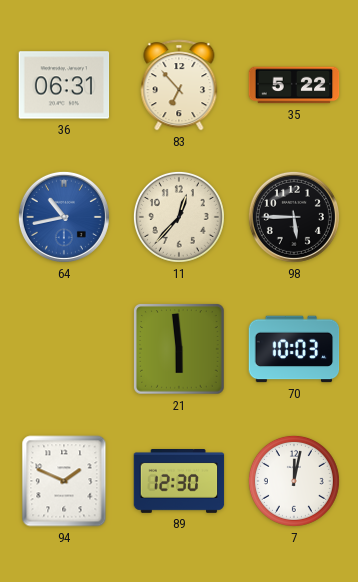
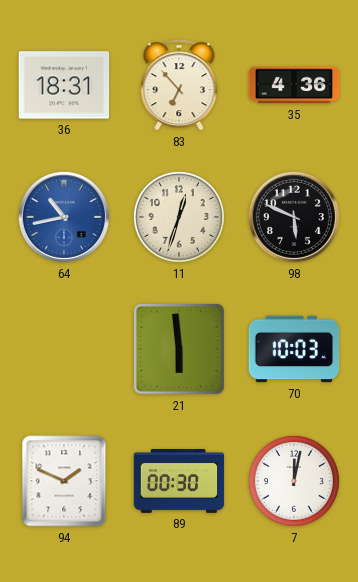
36: 06:31 -> 18:31
35: 5:22 -> 4:36
11: 12:37 -> 12:33
98: 5:45 -> 5:49
89: 12:30 -> 00:30
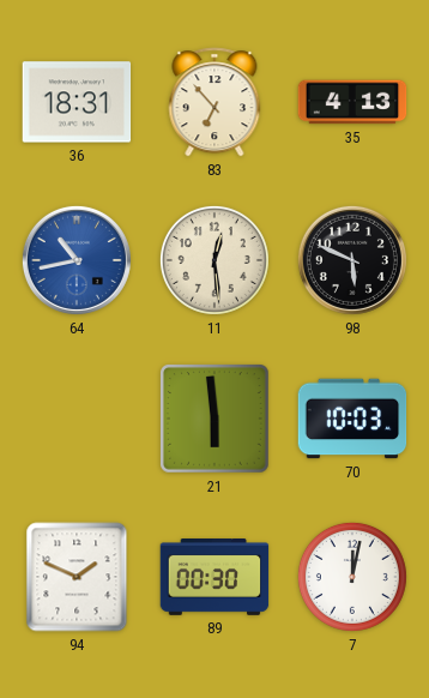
35: 4:36 -> 4:13
11: 12:33 -> 12:29
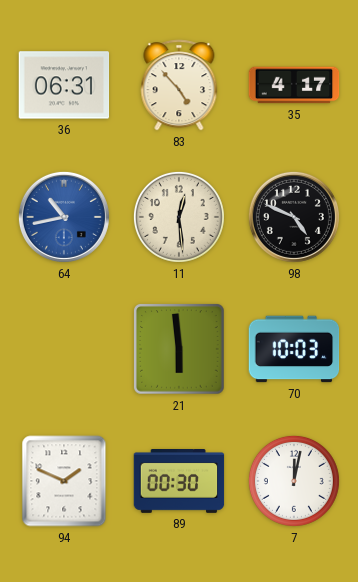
36: 18:31 -> 06:31
83: 6:53 -> 4:53
35: 4:13 -> 4:17
98: 5:49 -> 4:49
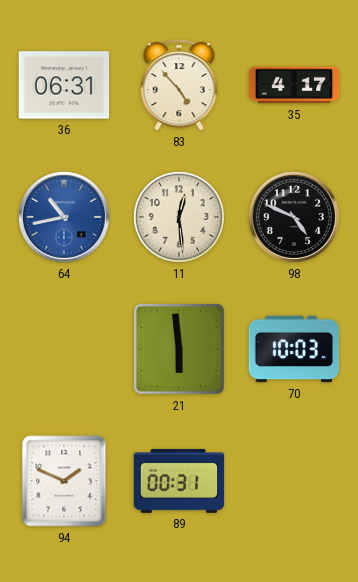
89: 00:30 -> 00:31
7: 12:02 -> none
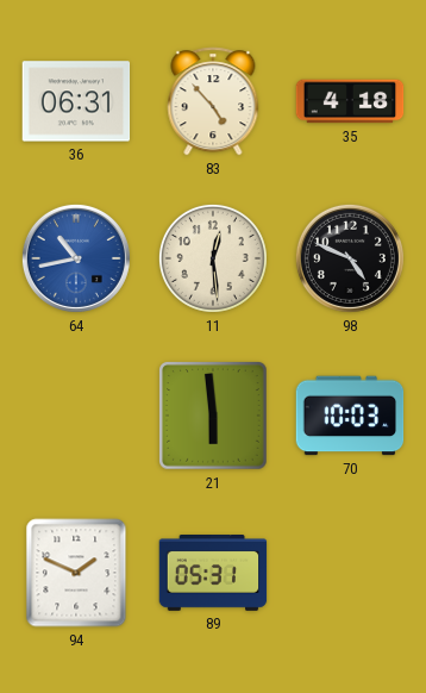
35: 4:17 -> 4:18
89: 00:31 -> 05:31
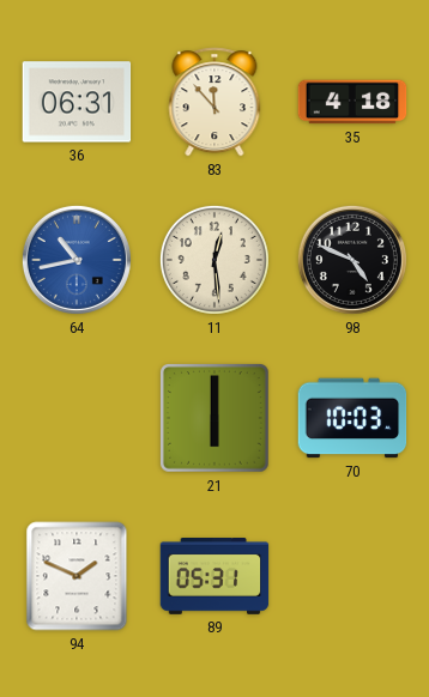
83: 4:53 -> 11:53
21: 5:59 -> 6:00
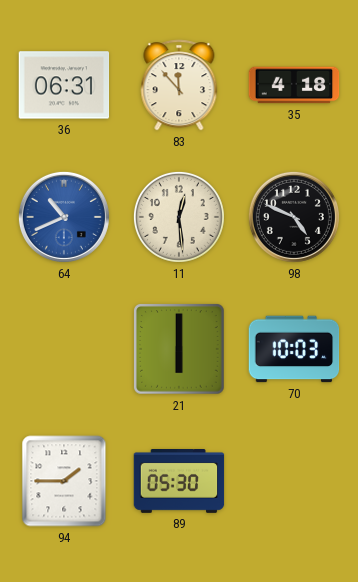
64: 10:43 -> 10:41
94: 1:49 -> 1:45
89: 05:31 -> 05:30
